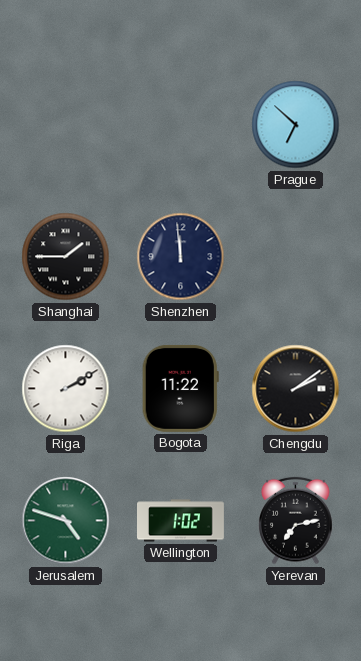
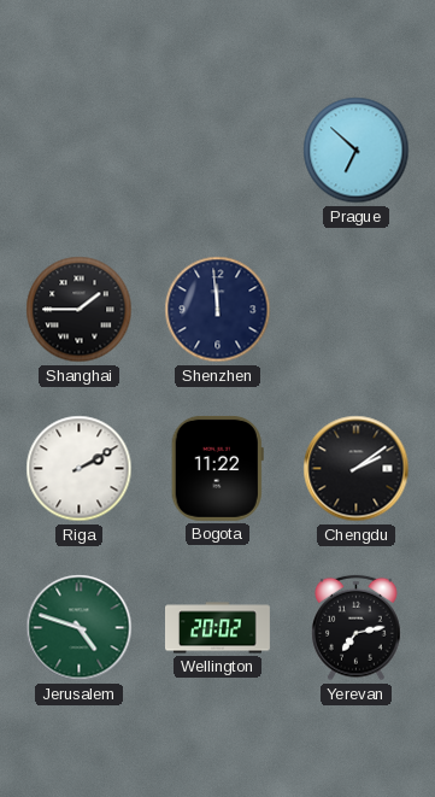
Wellington: 1:02 -> 20:02
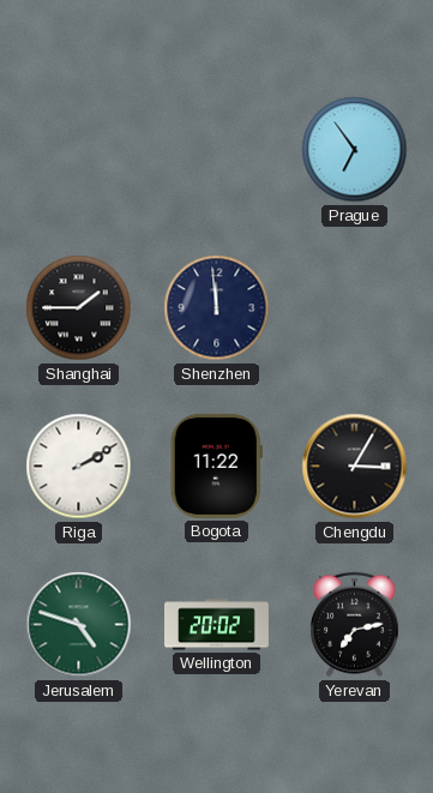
Prague: 6:52 -> 6:54
Chengdu: 2:09 -> 3:05
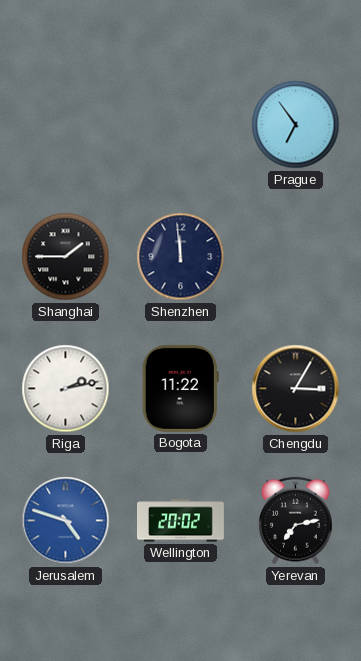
Riga: 2:10 -> 2:13
Jerusalem dial: green -> blue
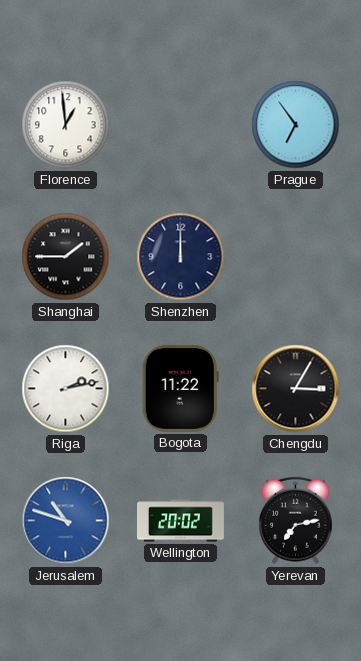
Florence: none -> 12:59
Shenzhen: 11:59 -> 12:00
Jerusalem: 4:48 -> 10:48
